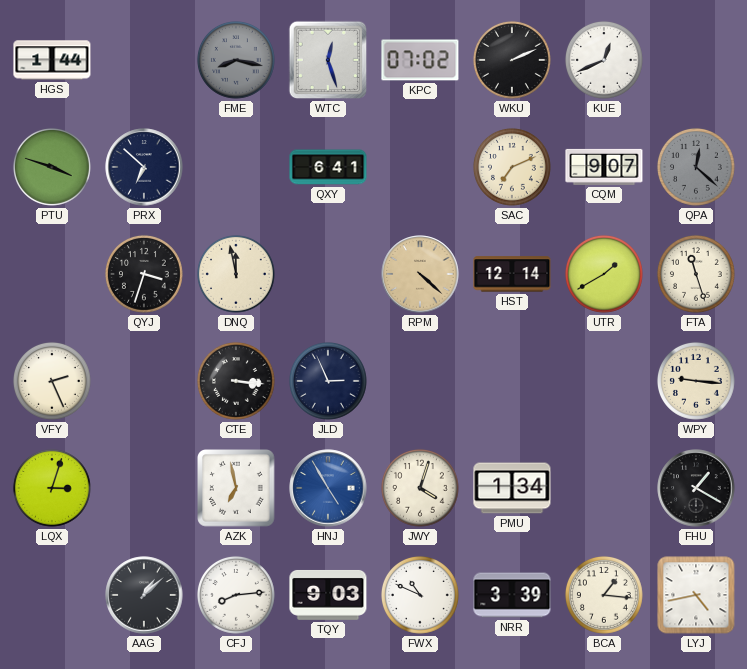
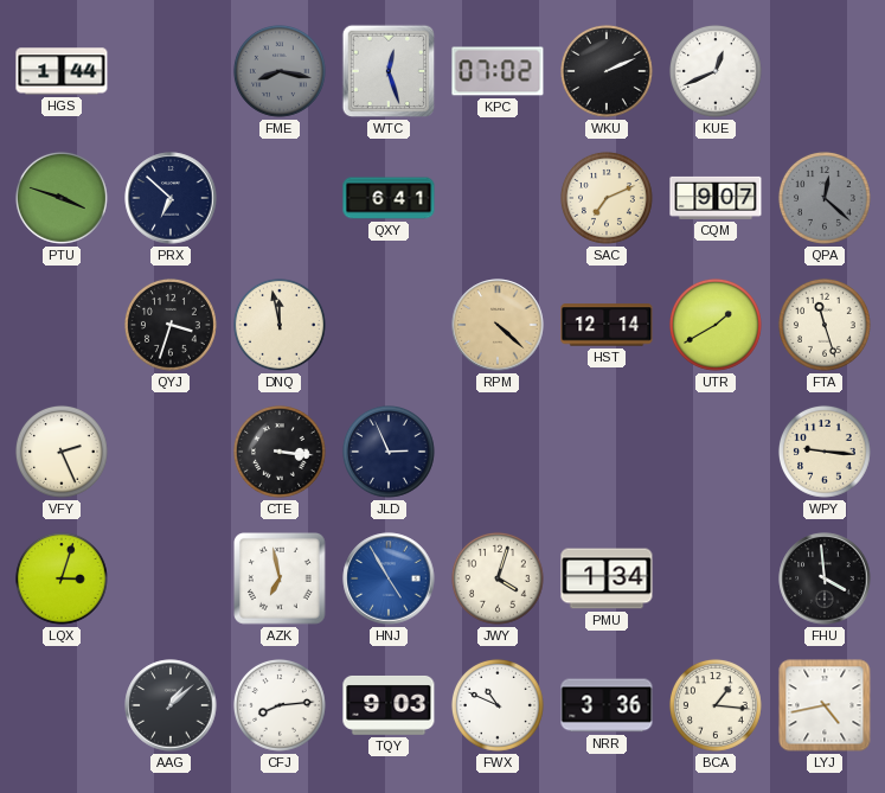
FHU: 1:20 -> 3:59
NRR: 3:39 -> 3:36
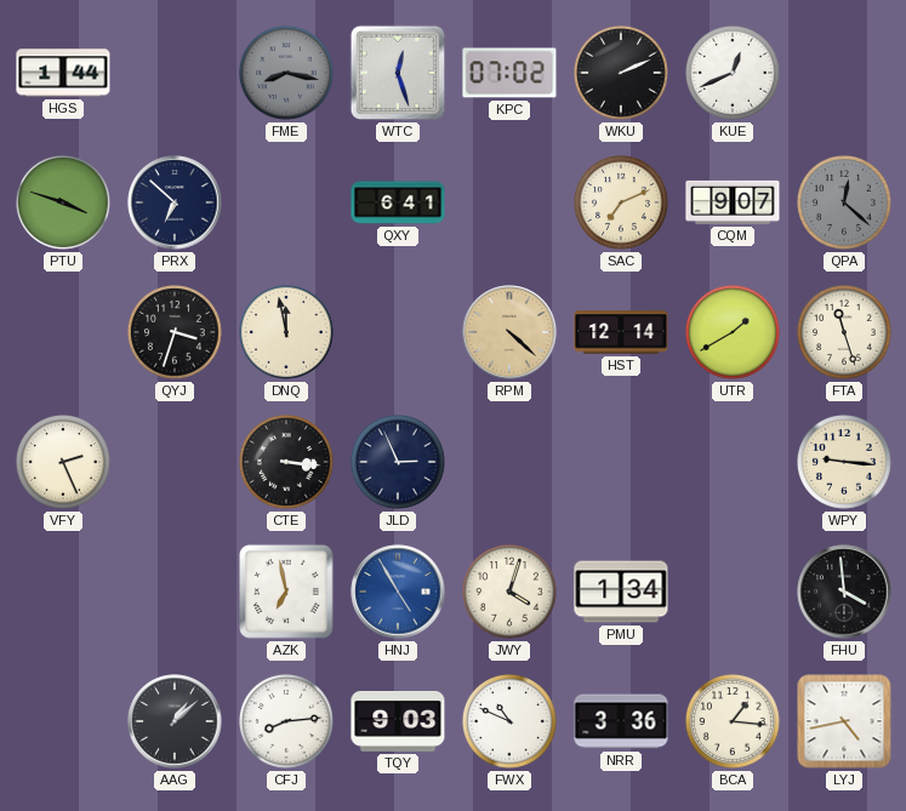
LQX: 3:03 -> none
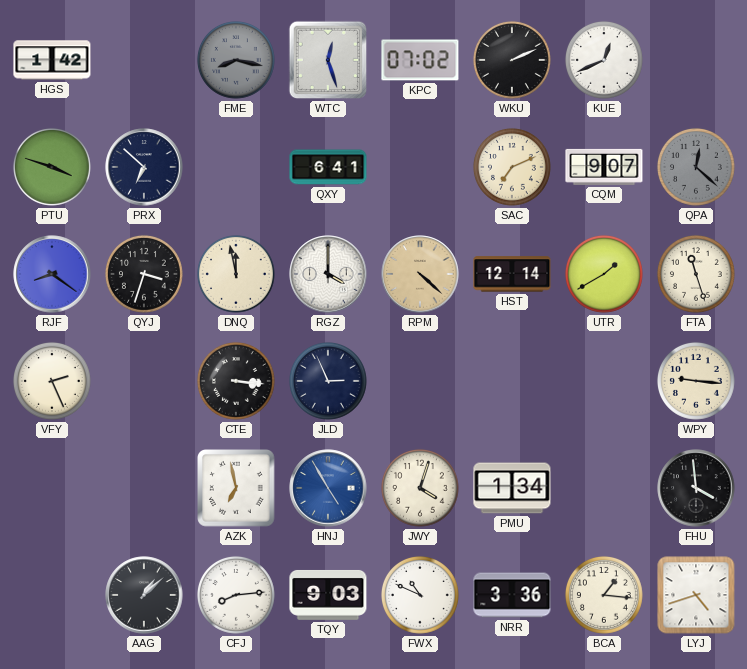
HGS: 1:44 -> 1:42
RJF: none -> 8:21
RGZ: none -> 4:00
LYJ: 4:43 -> 4:42
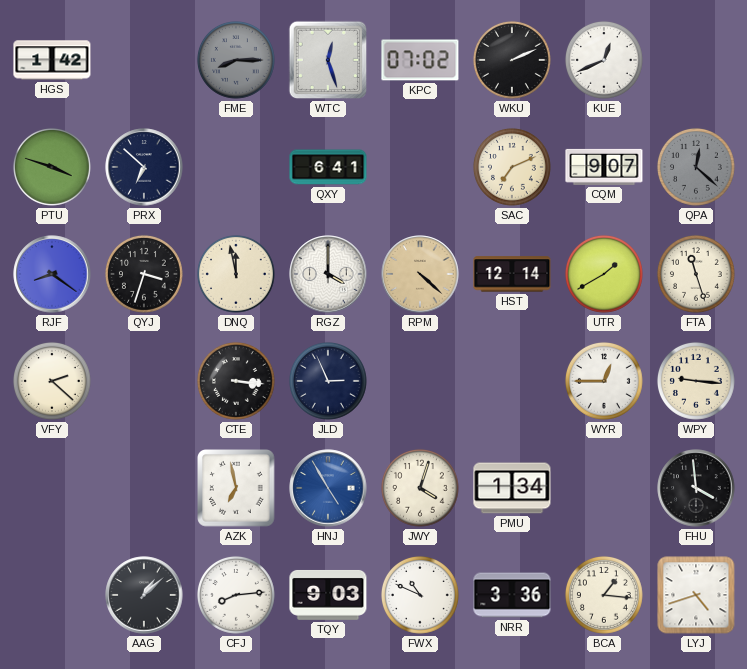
FME: 8:17 -> 8:15
VFY: 2:26 -> 2:22
WYR: none -> 12:45
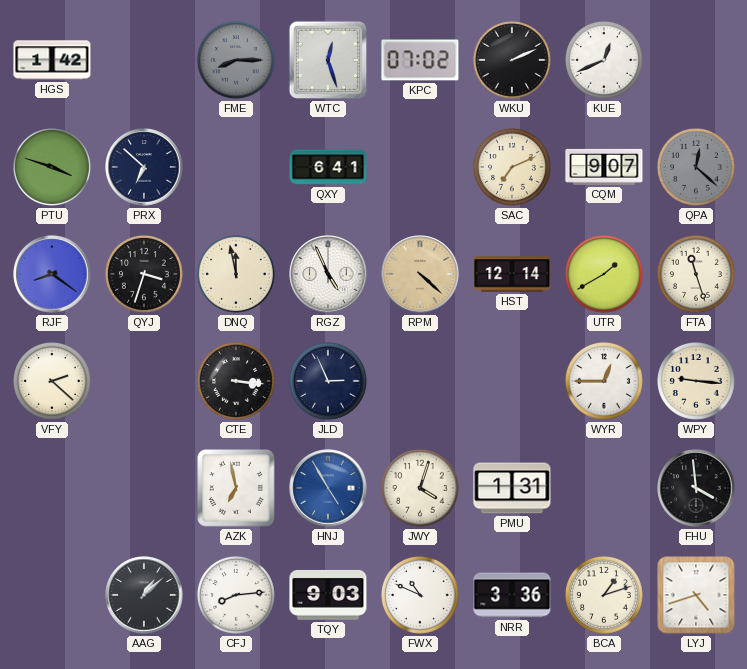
RGZ: 4:00 -> 4:56
PMU: 1:34 -> 1:31
BCA: 1:16 -> 1:12
